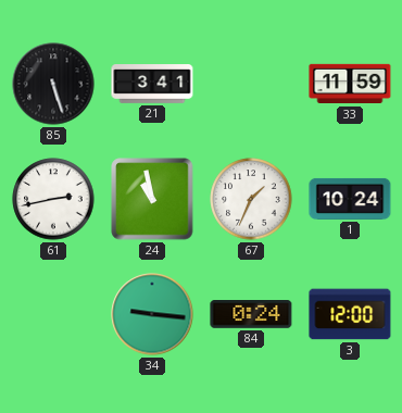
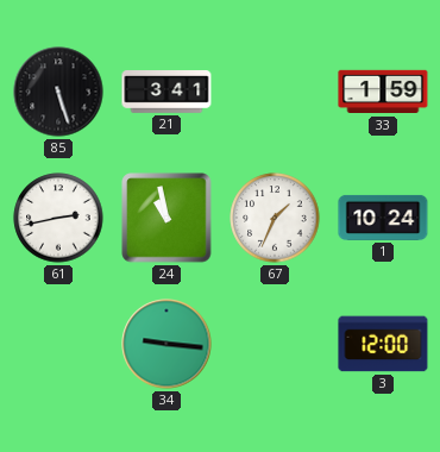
33: 11:59 -> 1:59
84: 0:24 -> none
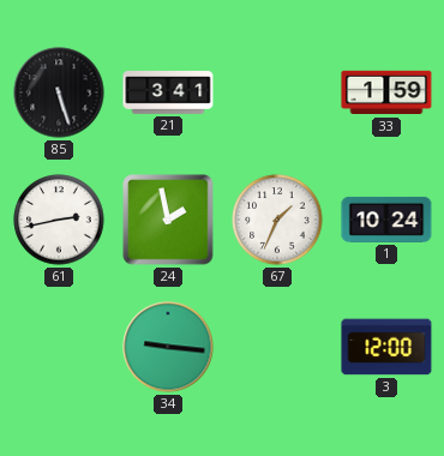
24: 10:58 -> 1:58
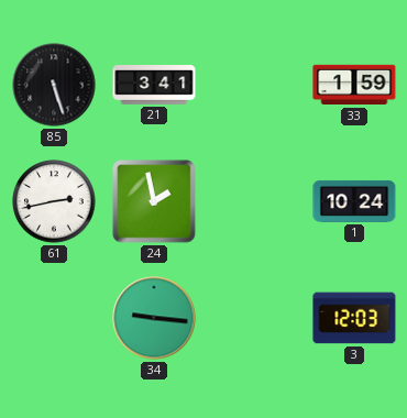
67: 1:34 -> none
3: 12:00 -> 12:03
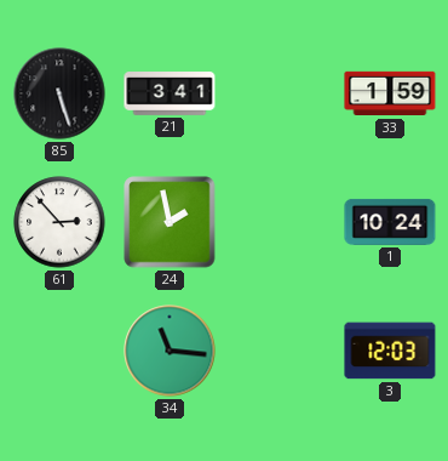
61: 2:43 -> 2:53
34: 9:16 -> 11:16
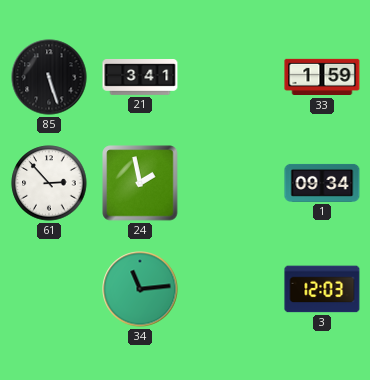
1: 10:24 -> 09:34
34: 11:16 -> 11:14
